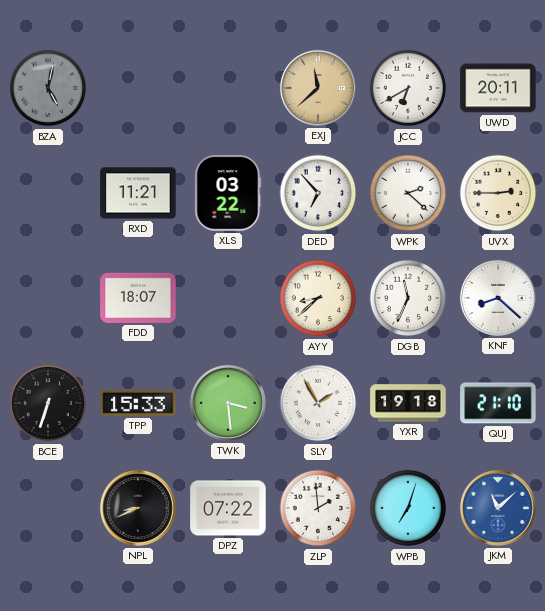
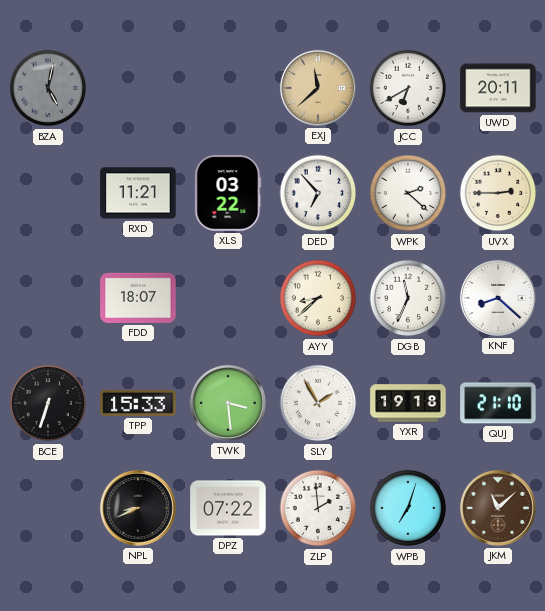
JKM dial: blue -> brown
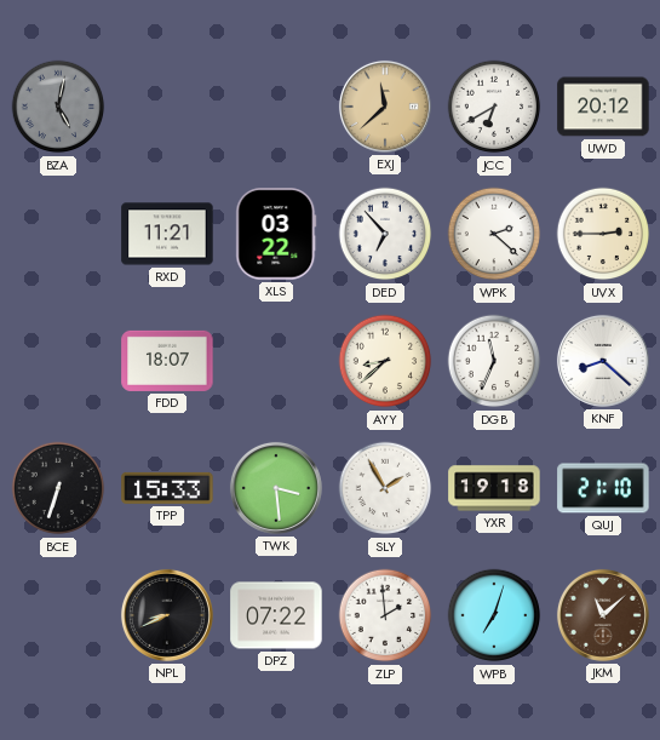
UWD: 20:11 -> 20:12
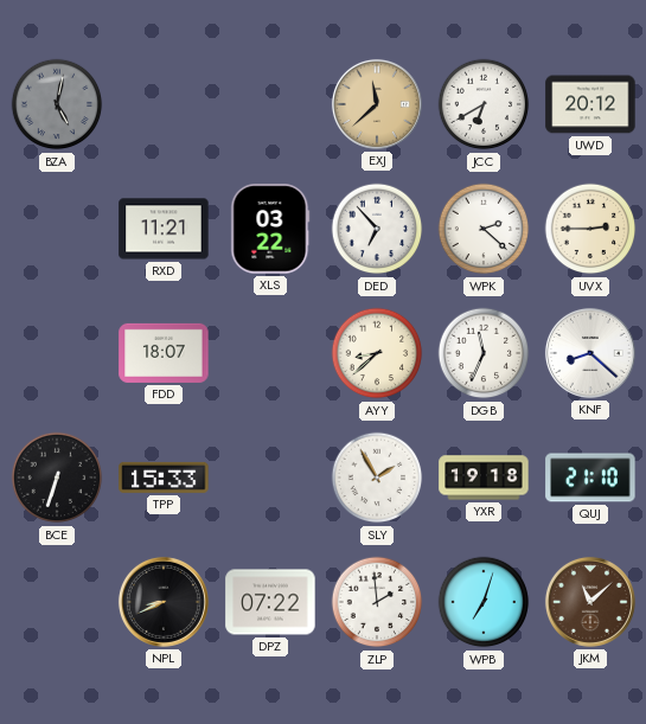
TWK: 3:29 -> none
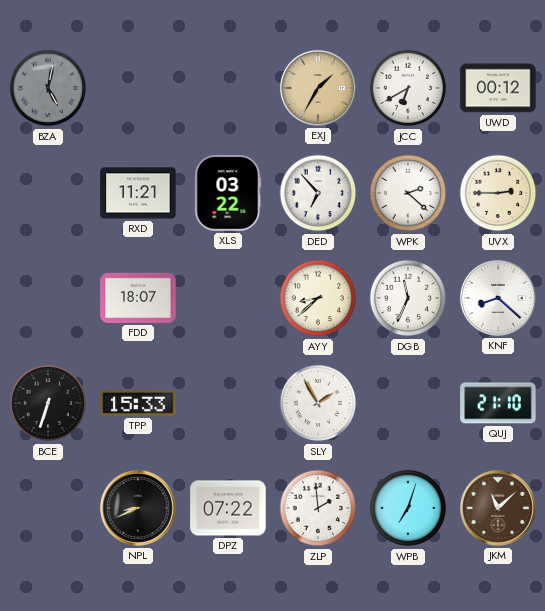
EXJ: 11:38 -> 1:35
UWD: 20:12 -> 00:12
YXR: 19:18 -> none
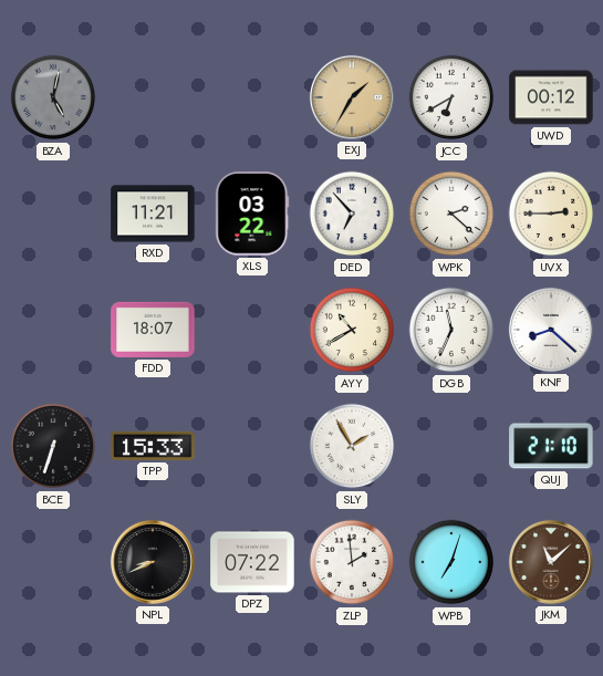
AYY: 8:38 -> 10:40
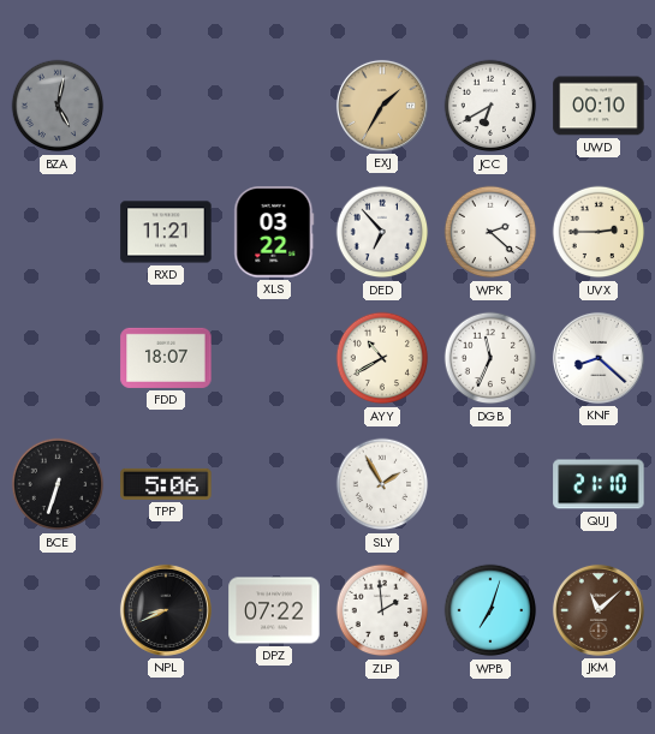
UWD: 00:12 -> 00:10
TPP: 15:33 -> 5:06
